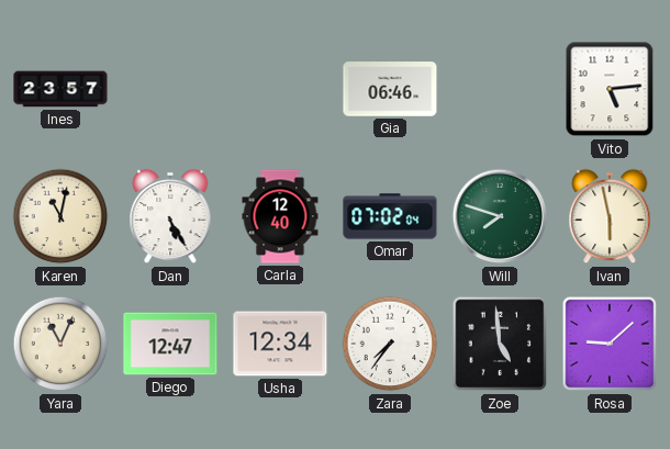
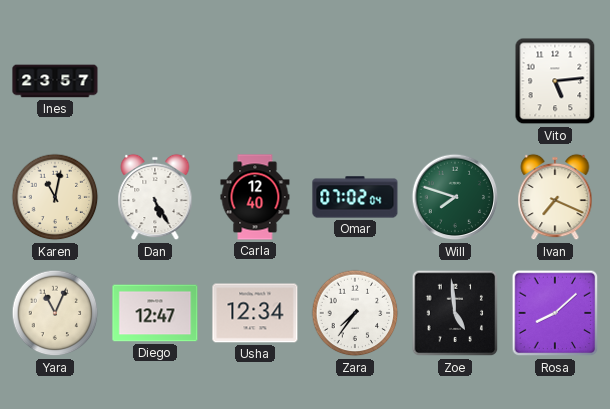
Gia: 06:46 -> none
Ivan: 5:58 -> 7:19
Rosa: 9:08 -> 8:08
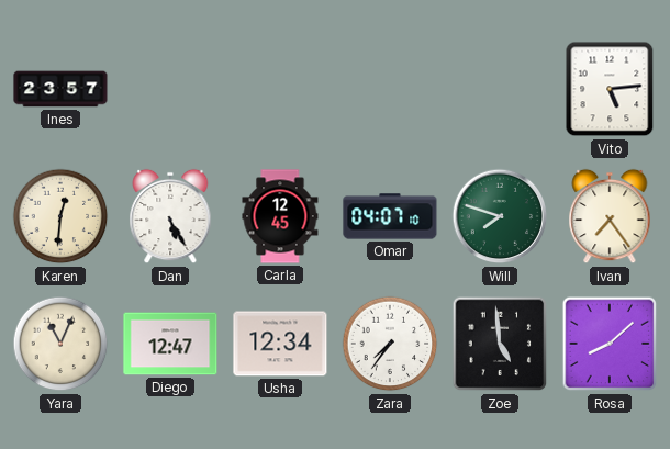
Karen: 11:02 -> 12:31
Carla: 12:40 -> 12:45
Omar: 07:02 -> 04:07
Ivan: 7:19 -> 7:24
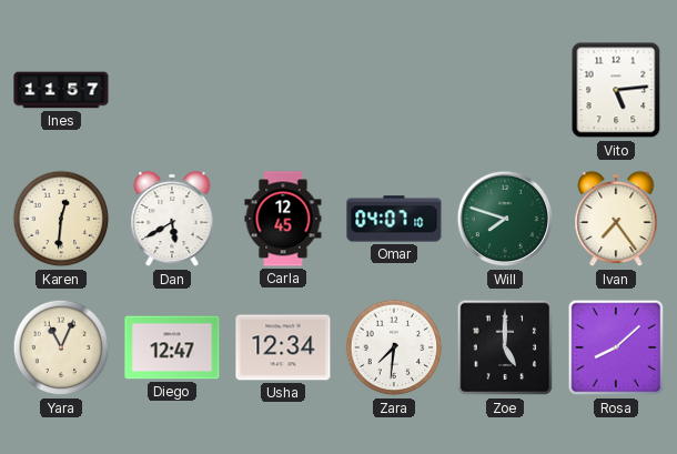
Ines: 23:57 -> 11:57
Dan: 5:25 -> 5:40
Zara: 7:36 -> 7:31
Zoe: 4:59 -> 5:00
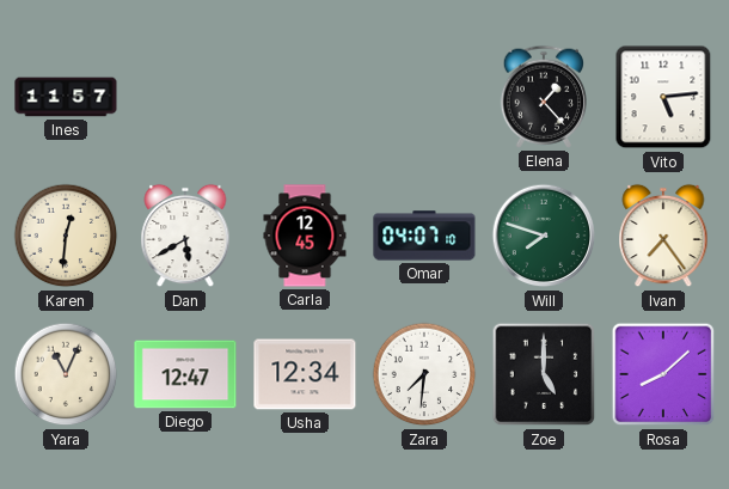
Elena: none -> 1:23
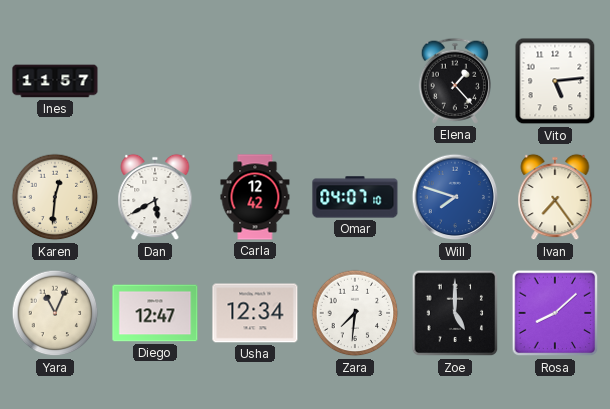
Carla: 12:45 -> 12:42
Will dial: green -> blue
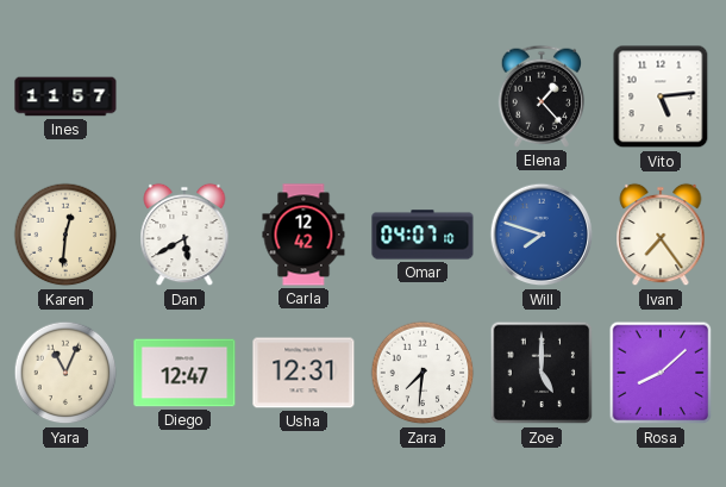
Usha: 12:34 -> 12:31
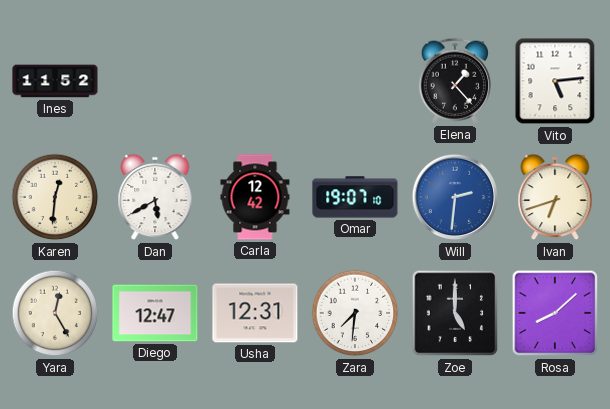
Ines: 11:57 -> 11:52
Omar: 04:07 -> 19:07
Will: 7:48 -> 2:31
Ivan: 7:24 -> 6:42
Yara: 11:04 -> 12:25
